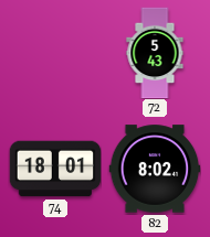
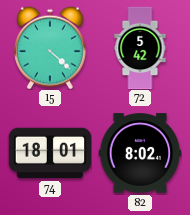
15: none -> 4:22
72: 5:43 -> 5:42
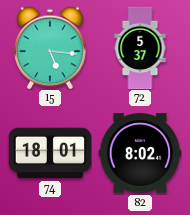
15: 4:22 -> 5:16
72: 5:42 -> 5:37
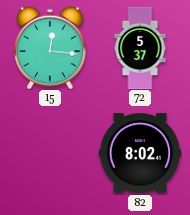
15: 5:16 -> 12:16
74: 18:01 -> none
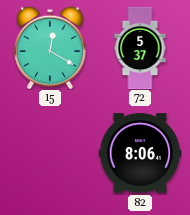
15: 12:16 -> 12:20
82: 8:02 -> 8:06
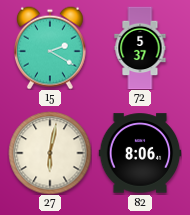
15: 12:20 -> 2:20
27: none -> 6:02
